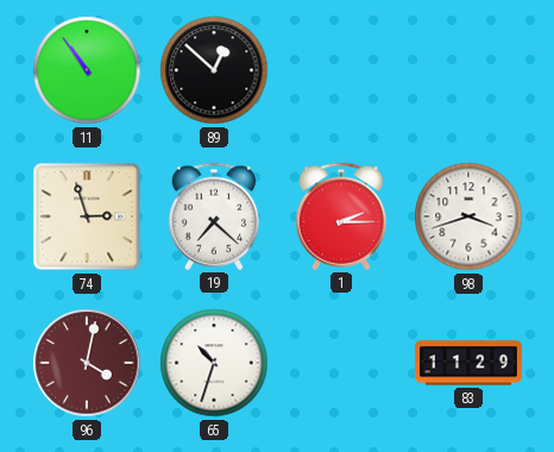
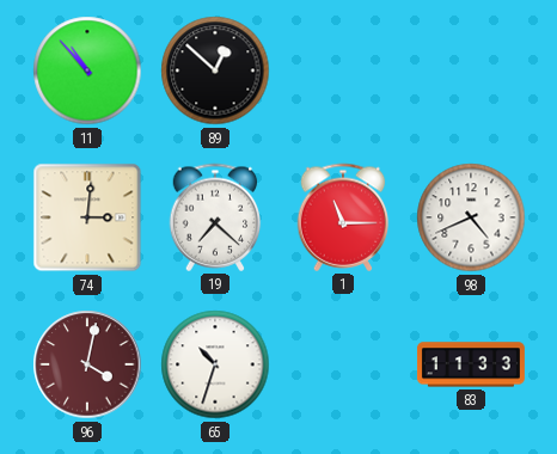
11: 10:54 -> 10:53
74: 2:57 -> 3:01
1: 2:15 -> 11:15
98: 3:42 -> 4:41
83: 11:29 -> 11:33
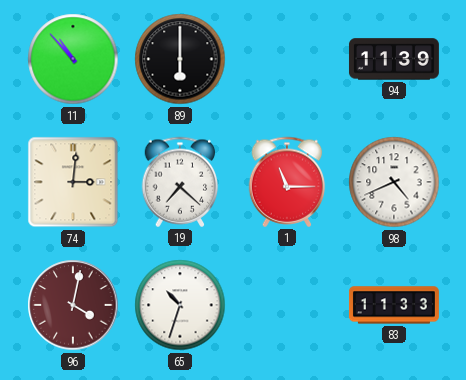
89: 12:52 -> 6:00
94: none -> 11:39
